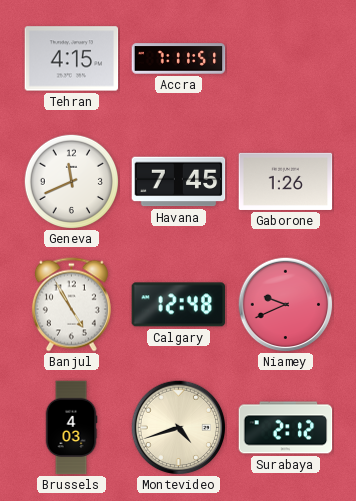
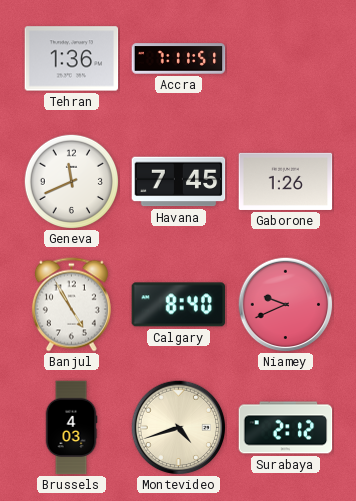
Tehran: 4:15 -> 1:36
Calgary: 12:48 -> 8:40
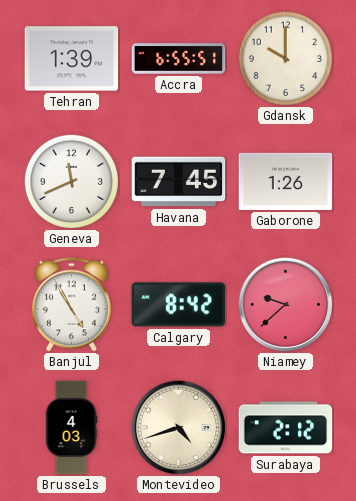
Tehran: 1:36 -> 1:39
Accra: 7:11 -> 6:55
Gdansk: none -> 10:00
Calgary: 8:40 -> 8:42
Niamey: 9:41 -> 9:38
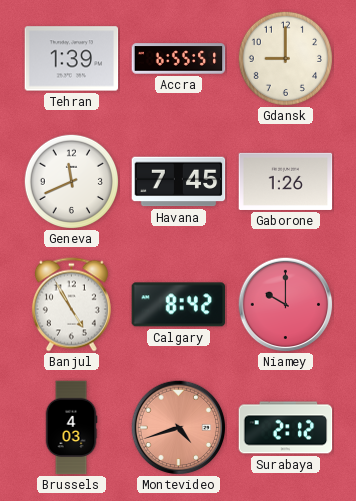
Gdansk: 10:00 -> 9:00
Niamey: 9:38 -> 10:00
Montevideo dial: cream -> salmon
